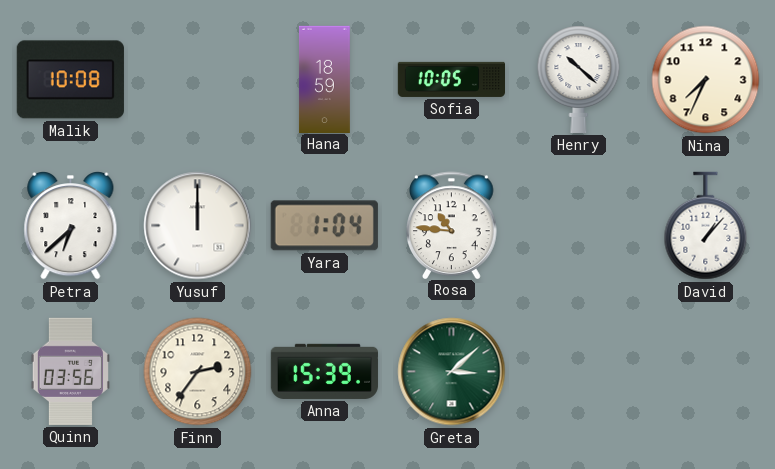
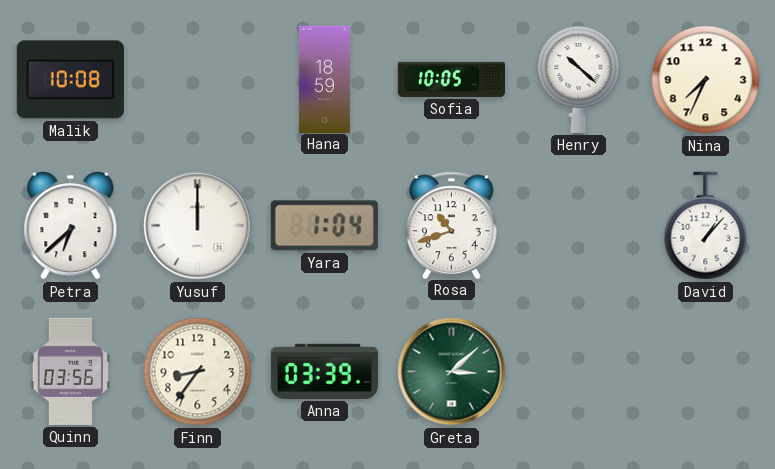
Rosa: 10:46 -> 10:42
Finn: 2:36 -> 8:36
Anna: 15:39 -> 03:39
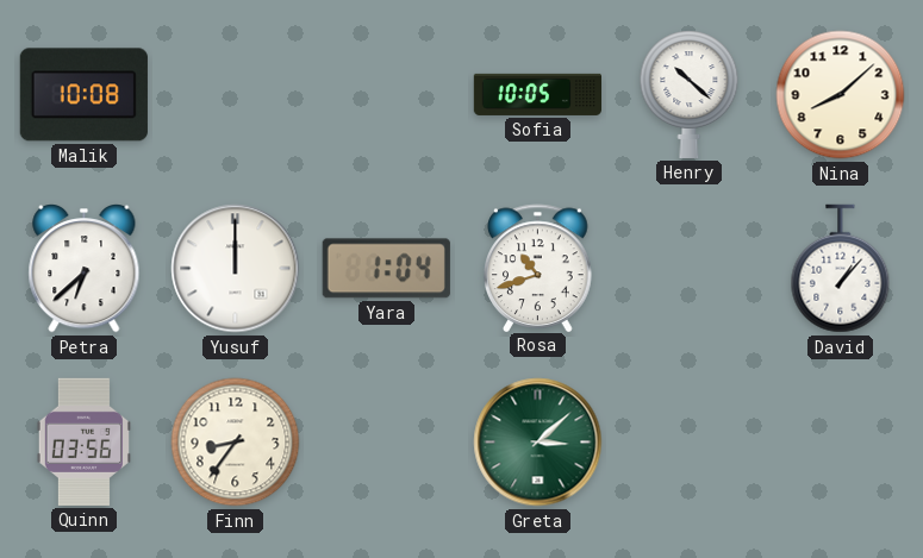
Hana: 18:59 -> none
Nina: 7:34 -> 8:08
Anna: 03:39 -> none
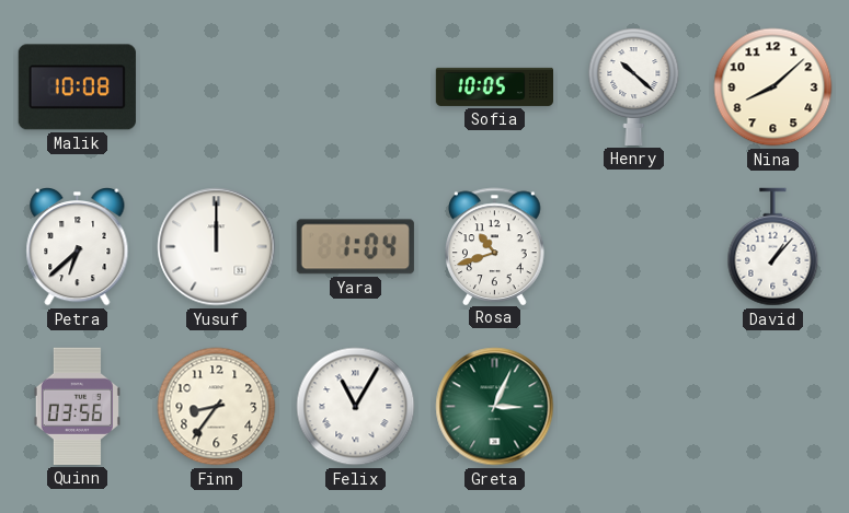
Felix: none -> 11:05
Greta: 3:08 -> 3:04
